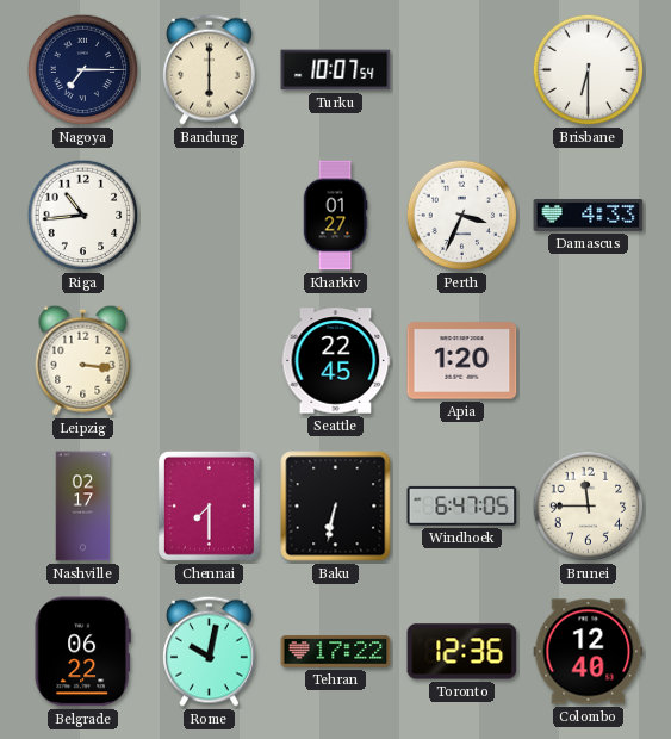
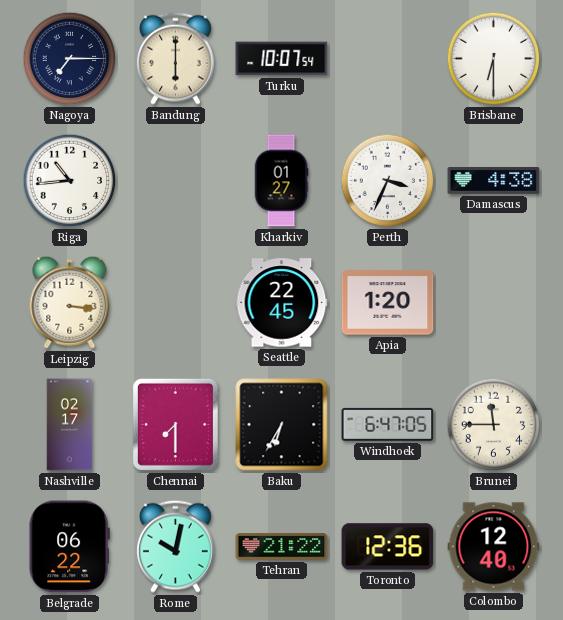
Damascus: 4:33 -> 4:38
Baku: 6:32 -> 6:35
Tehran: 17:22 -> 21:22
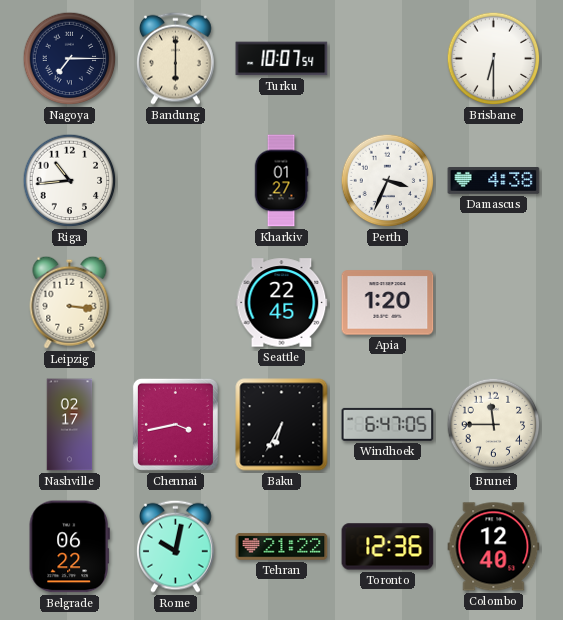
Chennai: 7:30 -> 3:43
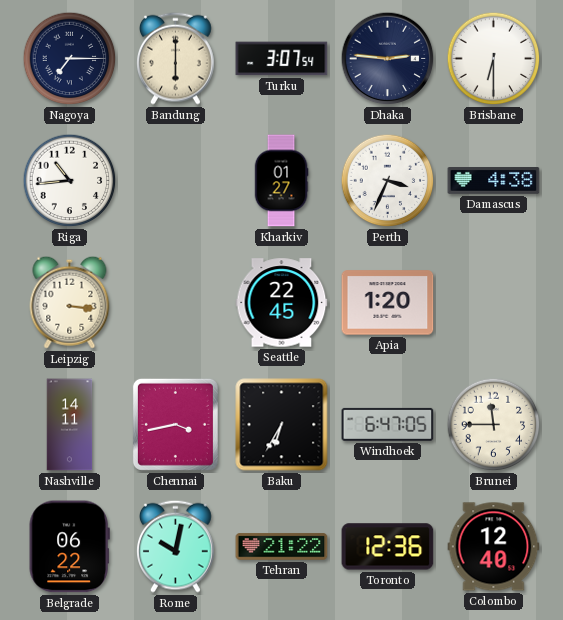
Turku: 10:07 -> 3:07
Dhaka: none -> 2:46
Nashville: 02:17 -> 14:11
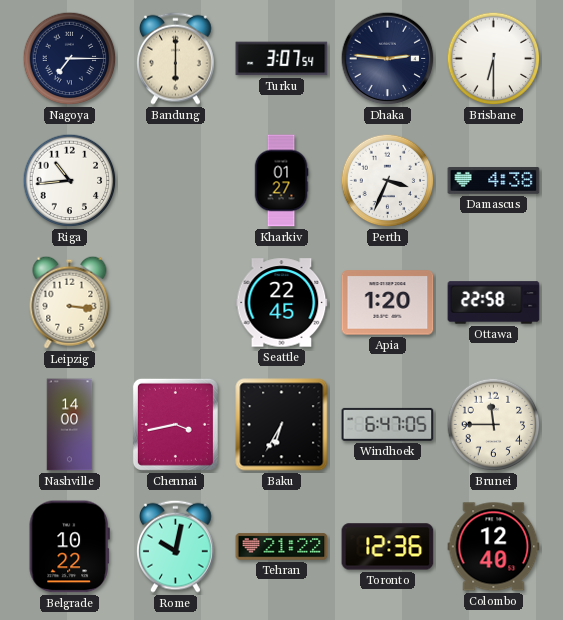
Ottawa: none -> 22:58
Nashville: 14:11 -> 14:00
Belgrade: 06:22 -> 10:22
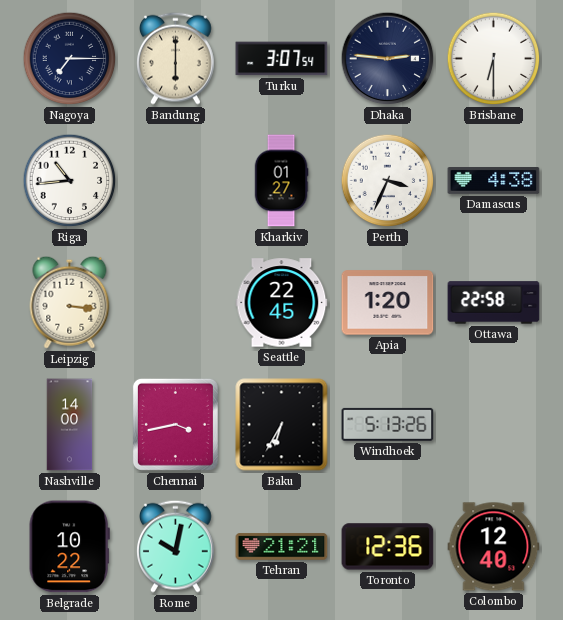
Windhoek: 6:47 -> 5:13
Brunei: 11:45 -> none
Tehran: 21:22 -> 21:21
